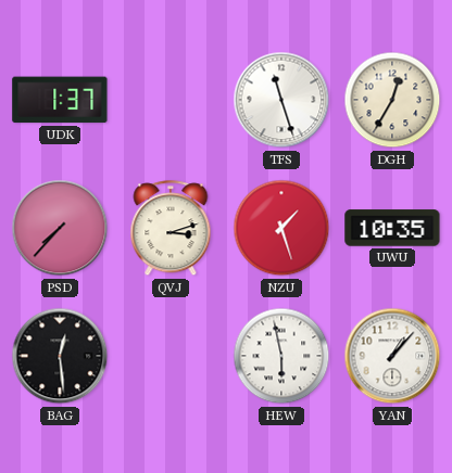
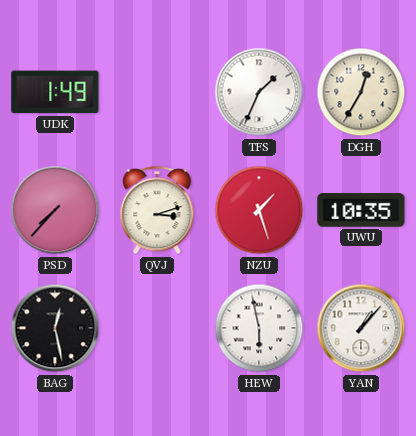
UDK: 1:37 -> 1:49
TFS: 11:27 -> 1:34
BAG: 12:29 -> 12:28
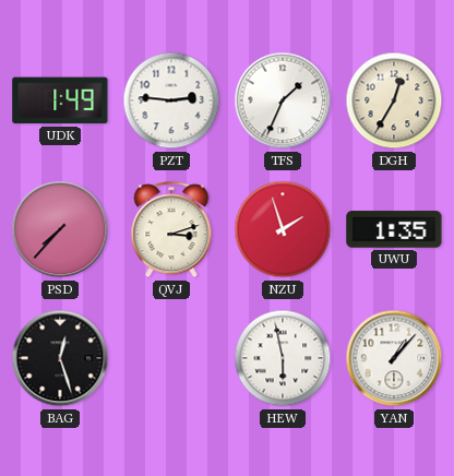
PZT: none -> 2:46
NZU: 1:27 -> 1:57
UWU: 10:35 -> 1:35
BAG: 12:28 -> 12:27
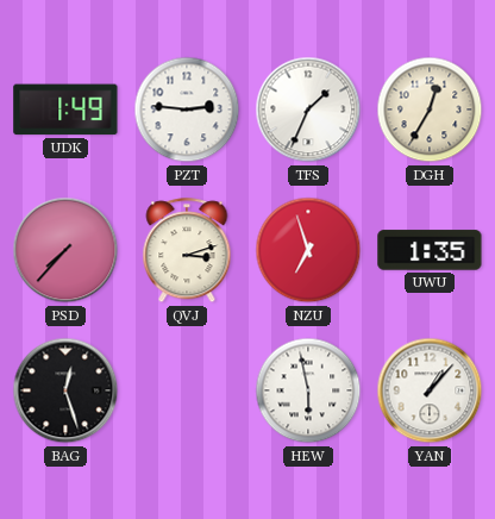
NZU: 1:57 -> 6:57
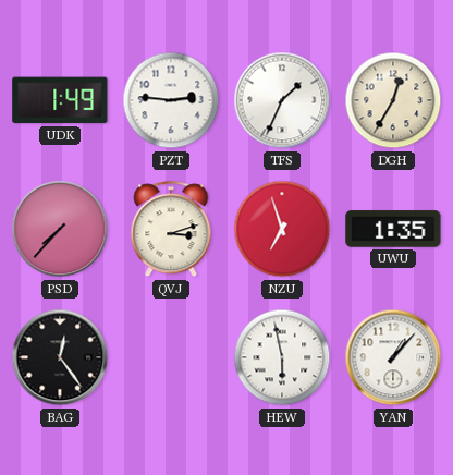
BAG: 12:27 -> 12:24
